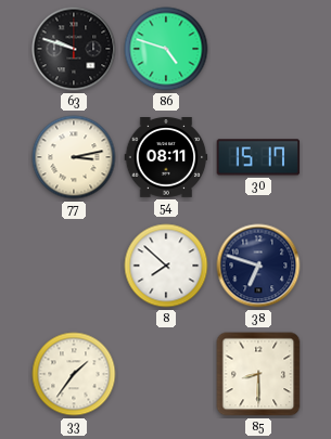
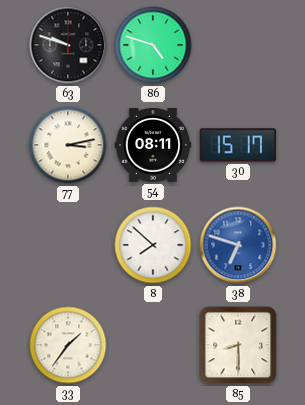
38 dial: navy -> blue
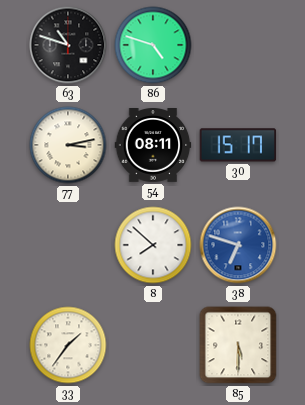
63: 9:48 -> 10:48
85: 8:30 -> 5:30
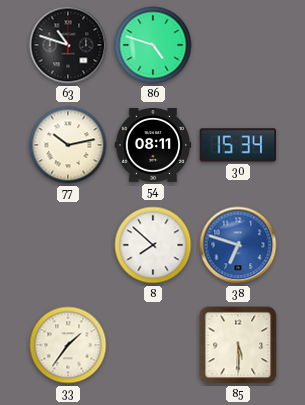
77: 3:13 -> 10:13
30: 15:17 -> 15:34
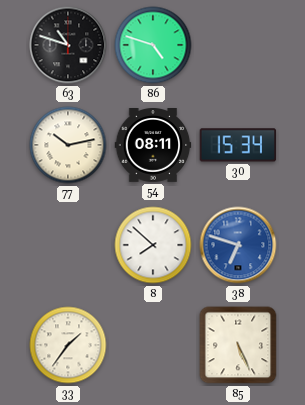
85: 5:30 -> 5:26
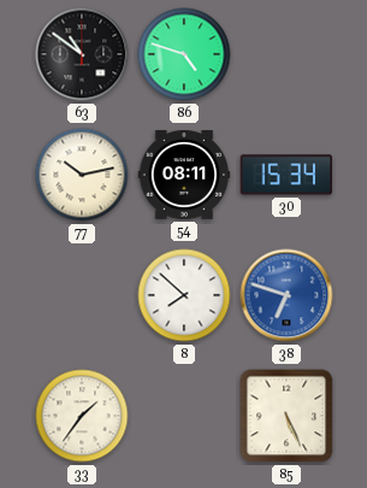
63: 10:48 -> 10:51
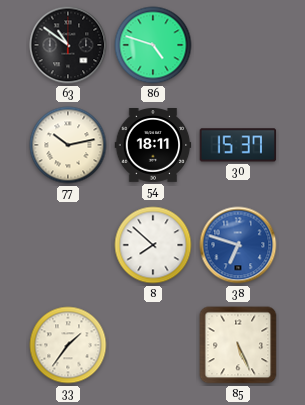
54: 08:11 -> 18:11
30: 15:34 -> 15:37
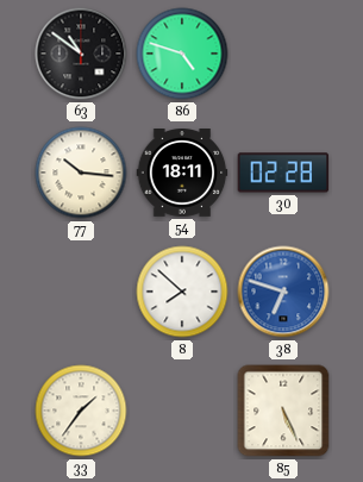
77: 10:13 -> 10:16
30: 15:37 -> 02:28
